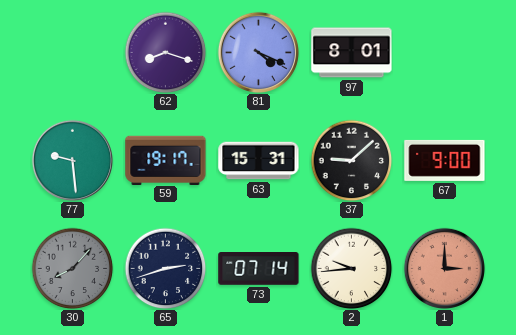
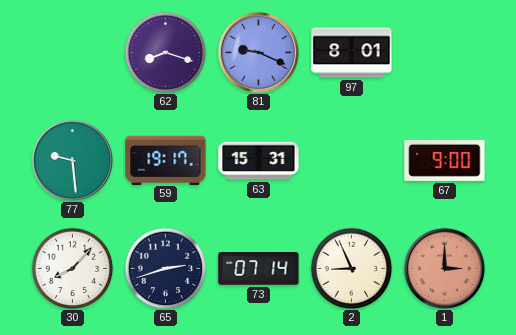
81: 4:19 -> 9:19
37: 9:08 -> none
30 dial: grey -> white
2: 9:44 -> 8:56
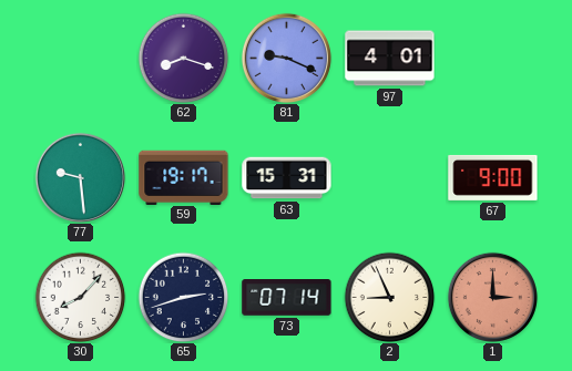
97: 8:01 -> 4:01
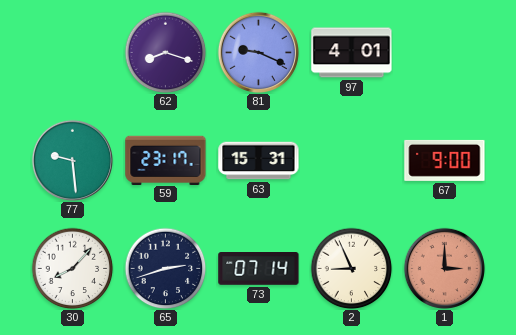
59: 19:17 -> 23:17
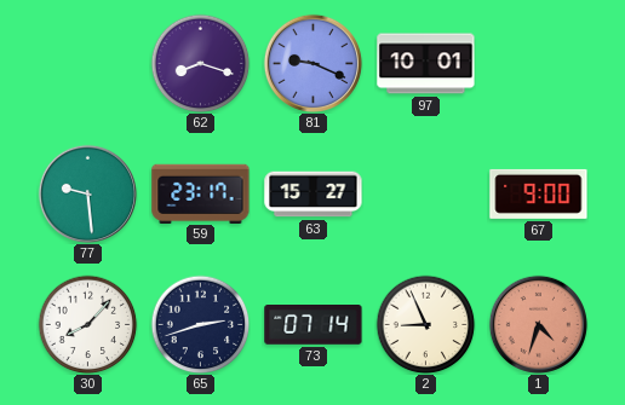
97: 4:01 -> 10:01
63: 15:31 -> 15:27
1: 3:00 -> 4:33
